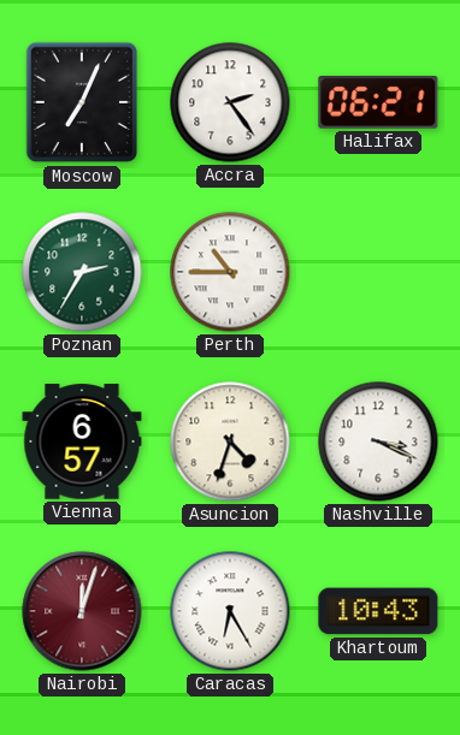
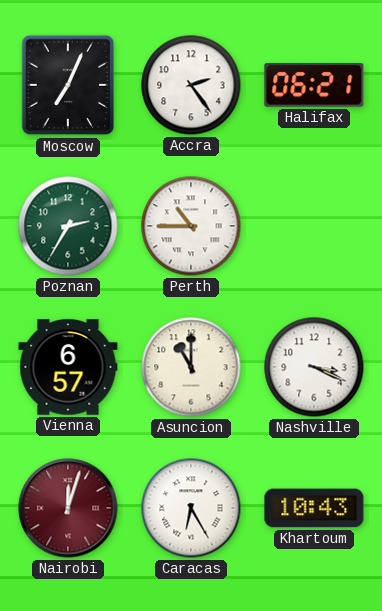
Asuncion: 4:33 -> 11:00
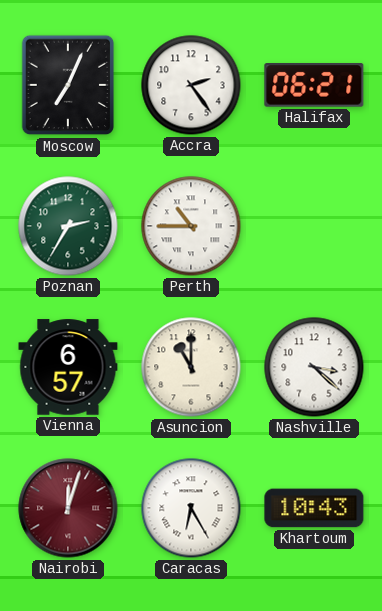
Nashville: 3:19 -> 3:22
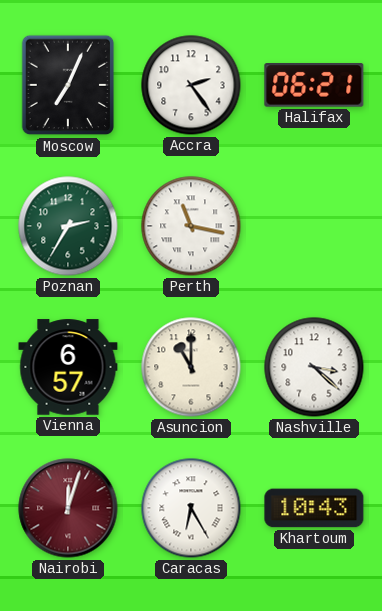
Perth: 10:45 -> 11:17
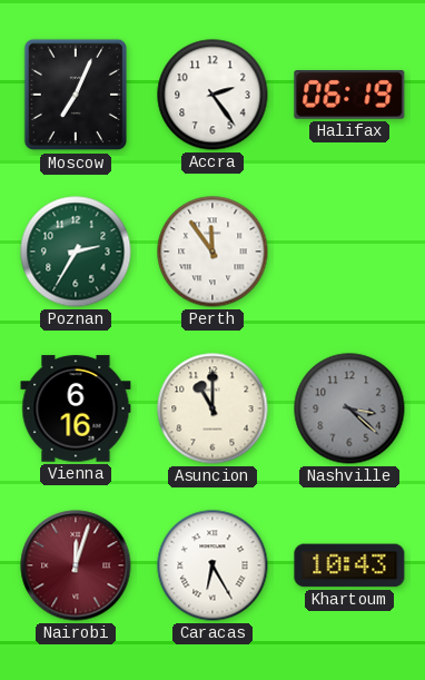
Halifax: 06:21 -> 06:19
Perth: 11:17 -> 11:54
Vienna: 6:57 -> 6:16
Nashville dial: white -> grey
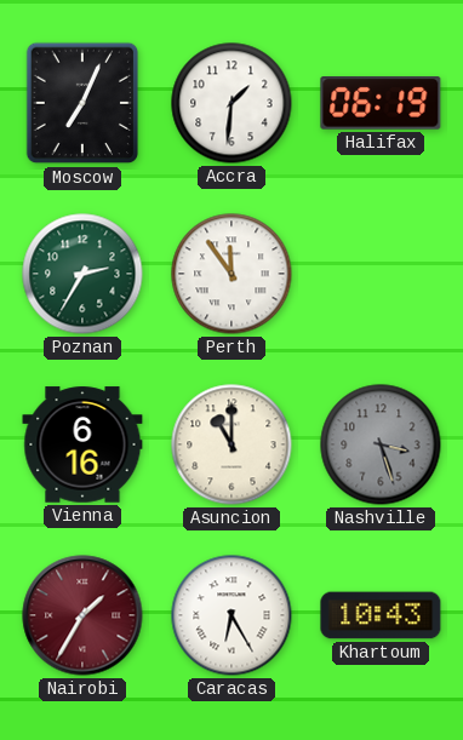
Accra: 2:24 -> 1:31
Nashville: 3:22 -> 3:27
Nairobi: 12:03 -> 1:35
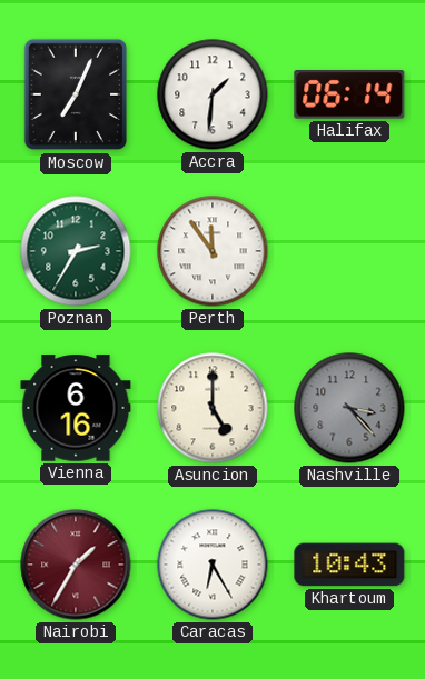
Halifax: 06:19 -> 06:14
Asuncion: 11:00 -> 5:00
Nashville: 3:27 -> 3:23
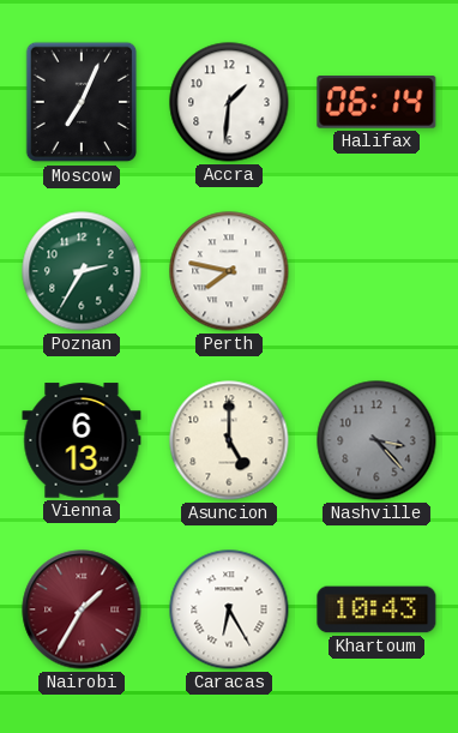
Perth: 11:54 -> 7:47
Vienna: 6:16 -> 6:13
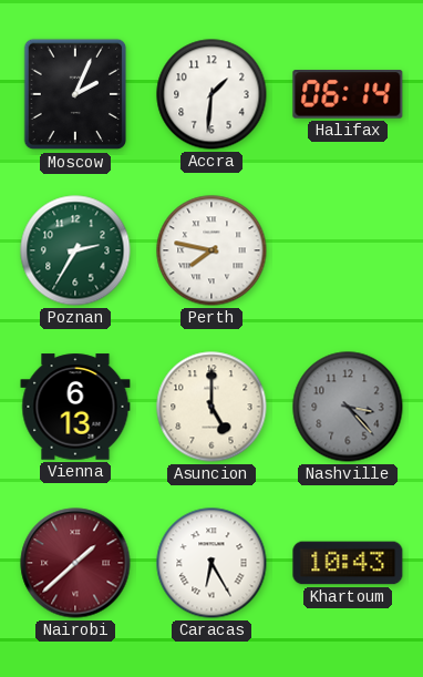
Moscow: 7:04 -> 2:04
Nairobi: 1:35 -> 1:38
